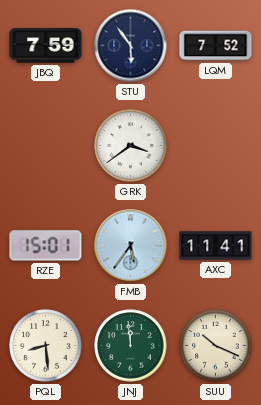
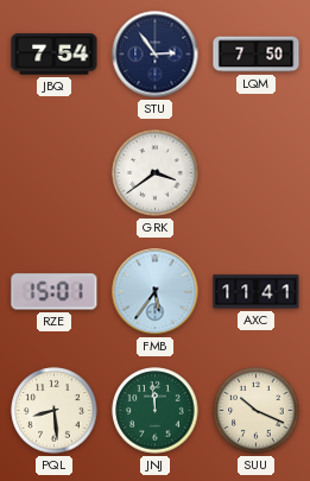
JBQ: 7:59 -> 7:54
STU: 5:54 -> 2:54
LQM: 7:52 -> 7:50
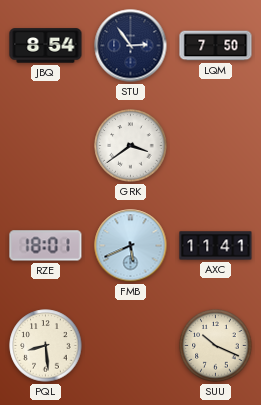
JBQ: 7:54 -> 8:54
RZE: 15:01 -> 18:01
FMB: 5:36 -> 5:41
JNJ: 11:59 -> none
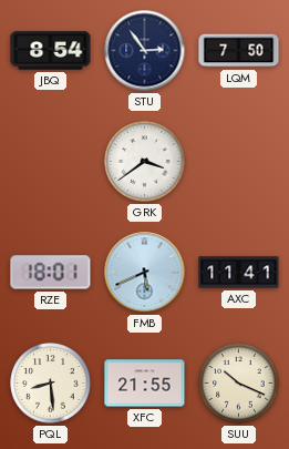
XFC: none -> 21:55
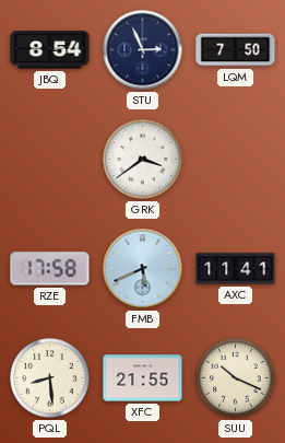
STU: 2:54 -> 2:56
RZE: 18:01 -> 17:58
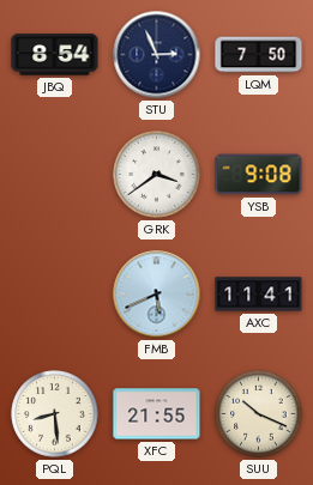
YSB: none -> 9:08
RZE: 17:58 -> none
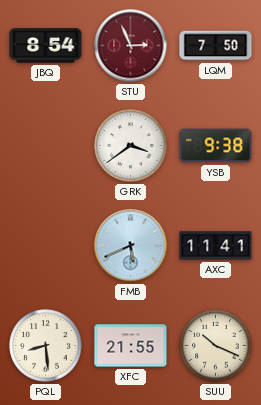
STU dial: navy -> burgundy
YSB: 9:08 -> 9:38
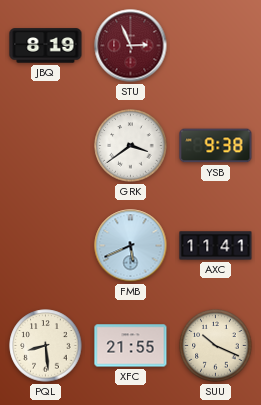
JBQ: 8:54 -> 8:19
LQM: 7:50 -> none
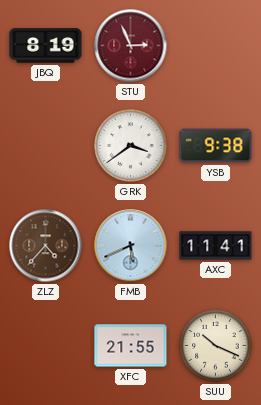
ZLZ: none -> 4:37
PQL: 8:29 -> none
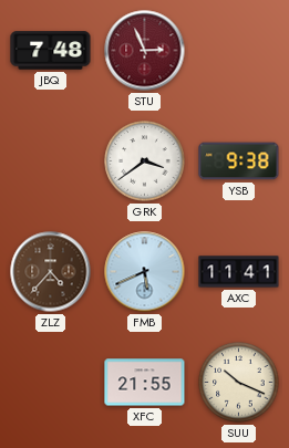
JBQ: 8:19 -> 7:48
